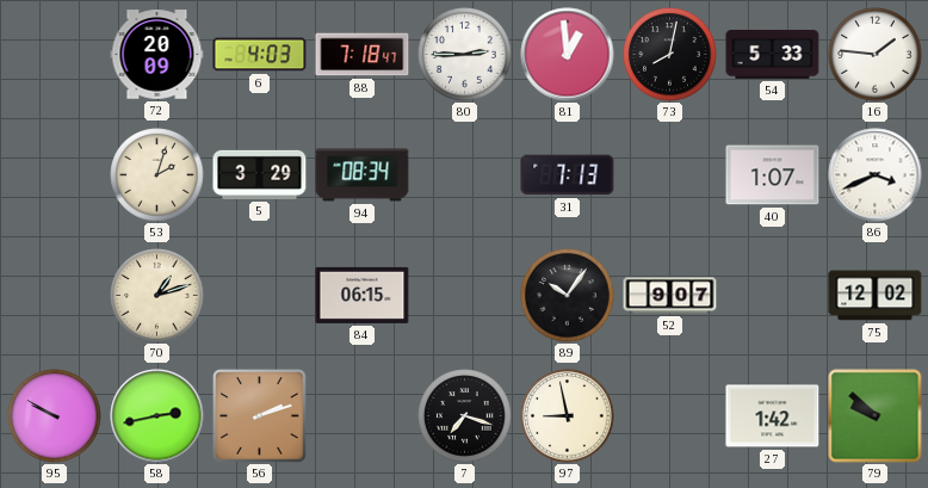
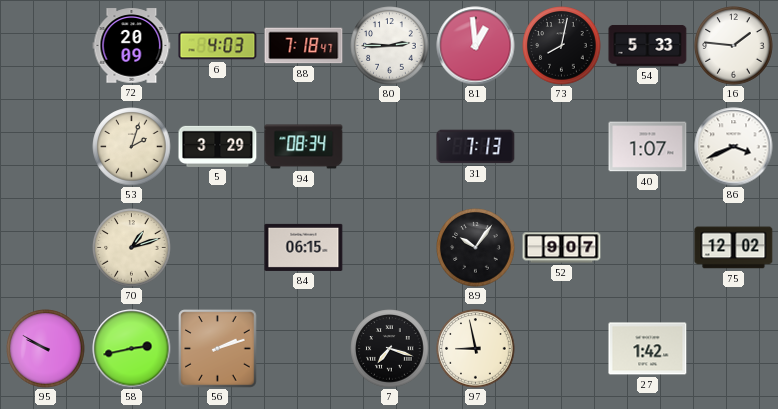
79: 9:52 -> none
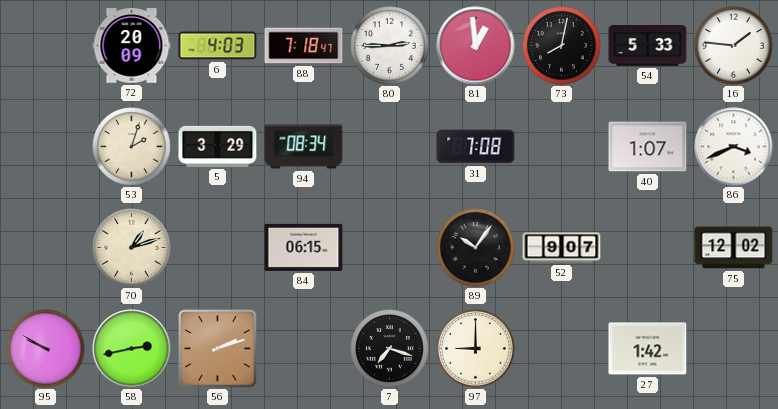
31: 7:13 -> 7:08
97: 8:58 -> 9:00
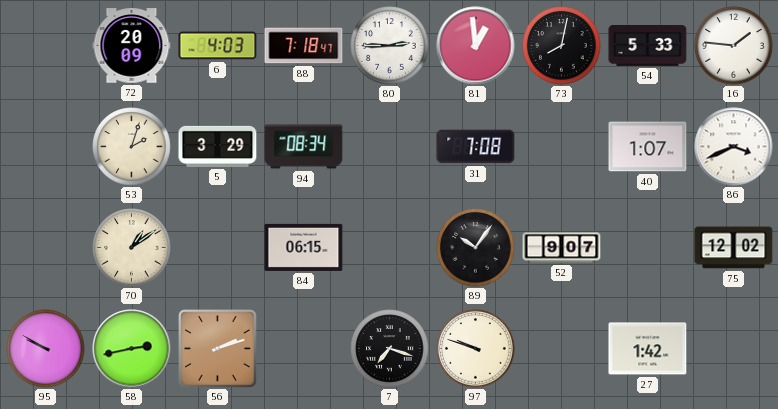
70: 1:12 -> 1:09
97: 9:00 -> 9:48
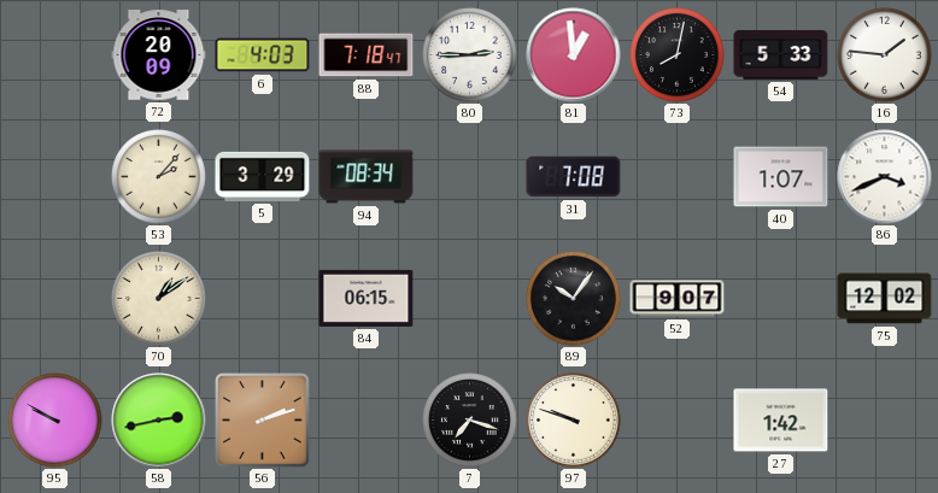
53: 2:03 -> 2:07
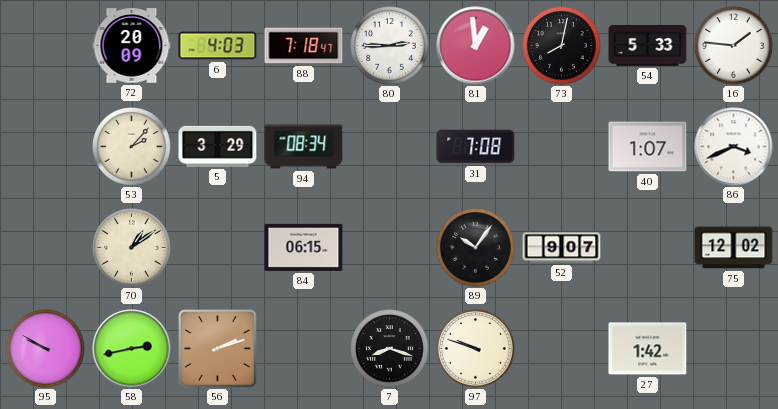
7: 7:18 -> 8:18
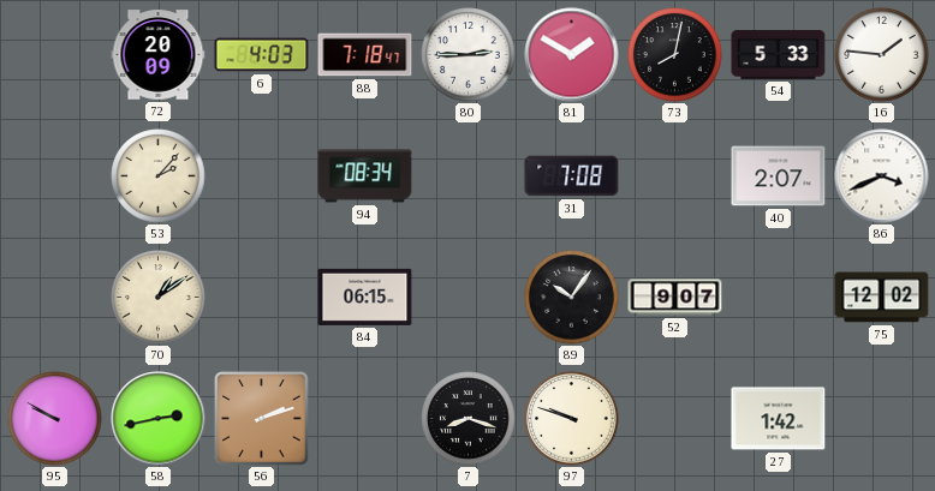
81: 12:59 -> 1:50
5: 3:29 -> none
40: 1:07 -> 2:07
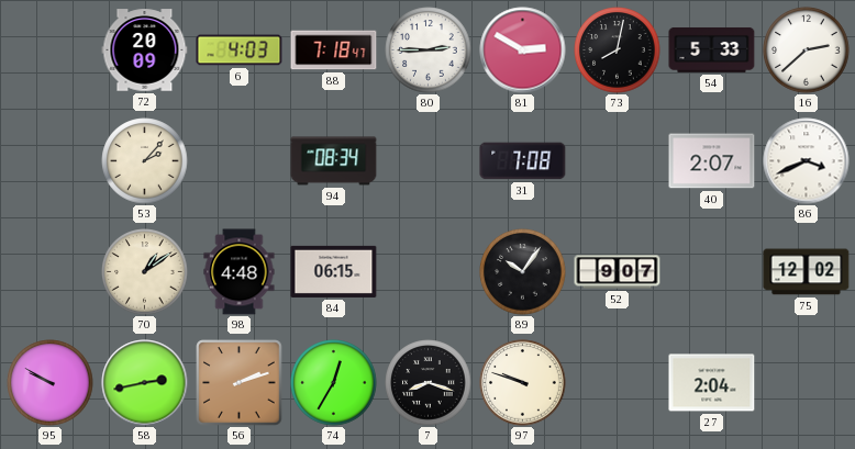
81: 1:50 -> 2:50
16: 1:46 -> 2:38
98: none -> 4:48
74: none -> 12:35
27: 1:42 -> 2:04
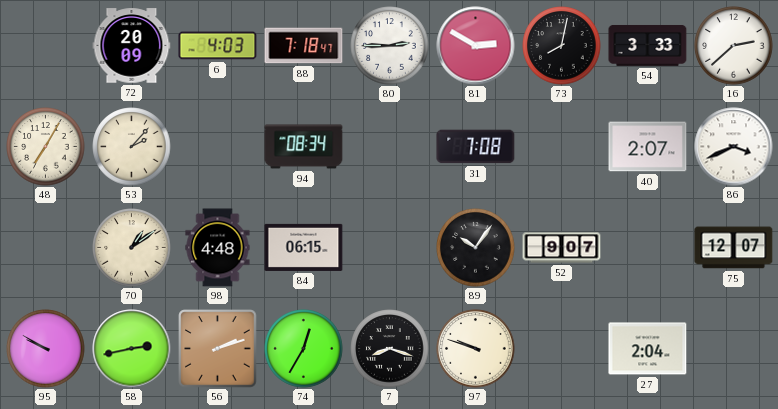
54: 5:33 -> 3:33
48: none -> 7:05
75: 12:02 -> 12:07
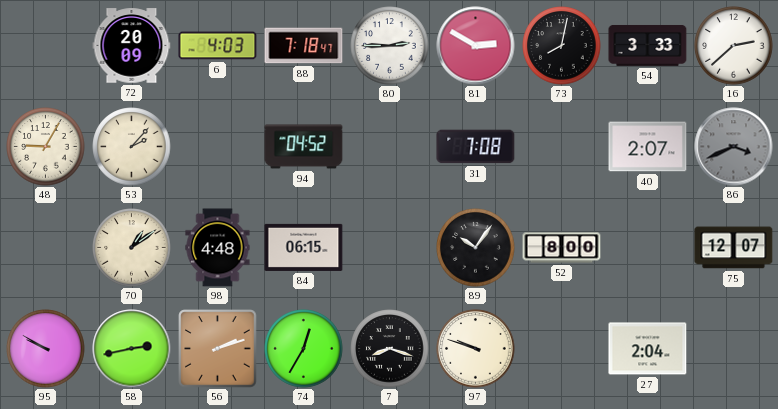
48: 7:05 -> 9:05
94: 08:34 -> 04:52
86 dial: white -> grey
52: 9:07 -> 8:00
